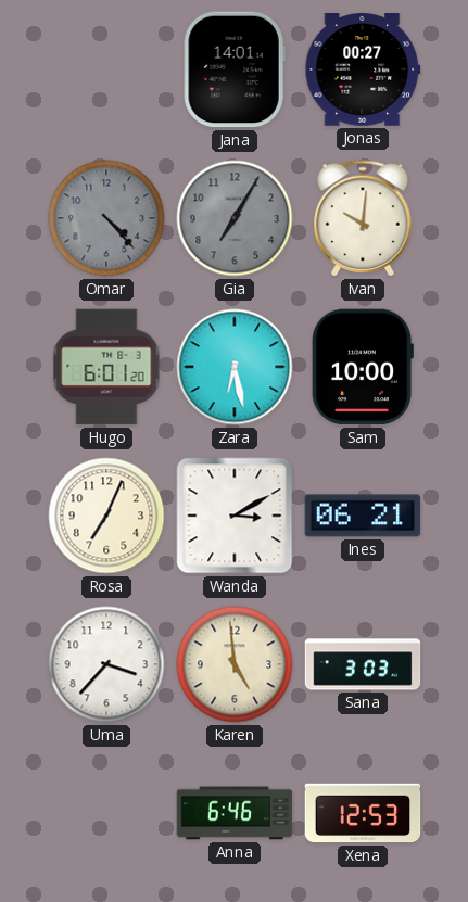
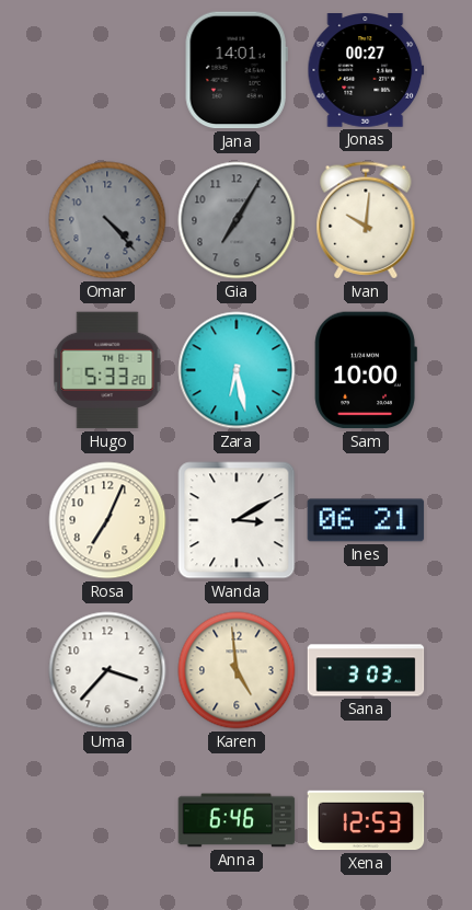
Hugo: 6:01 -> 5:33
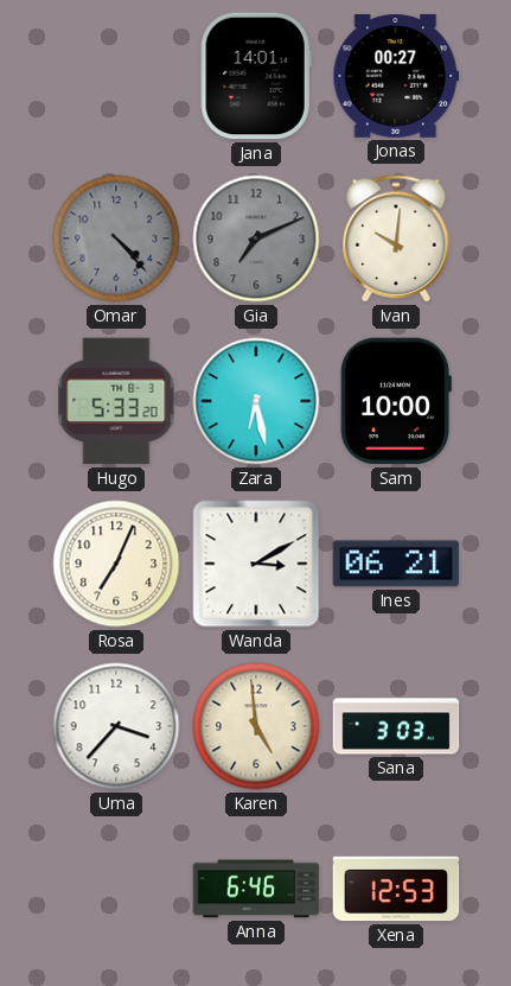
Gia: 7:05 -> 7:11
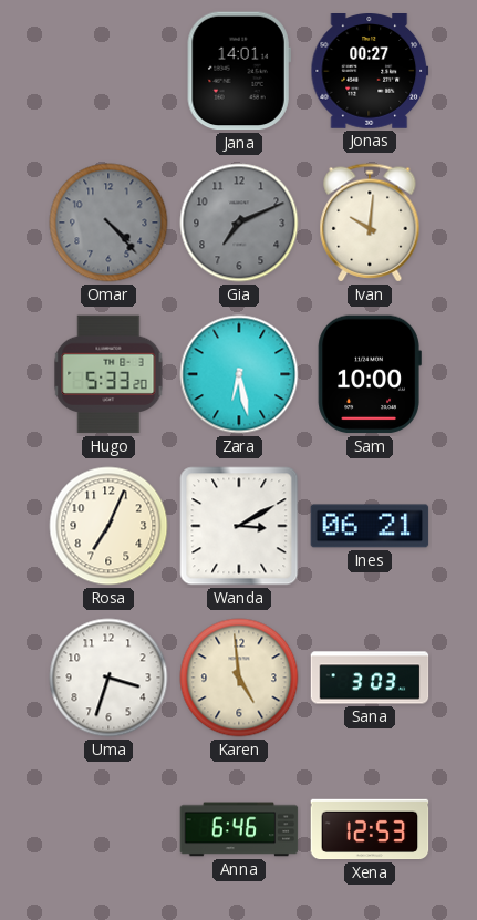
Uma: 3:37 -> 3:33
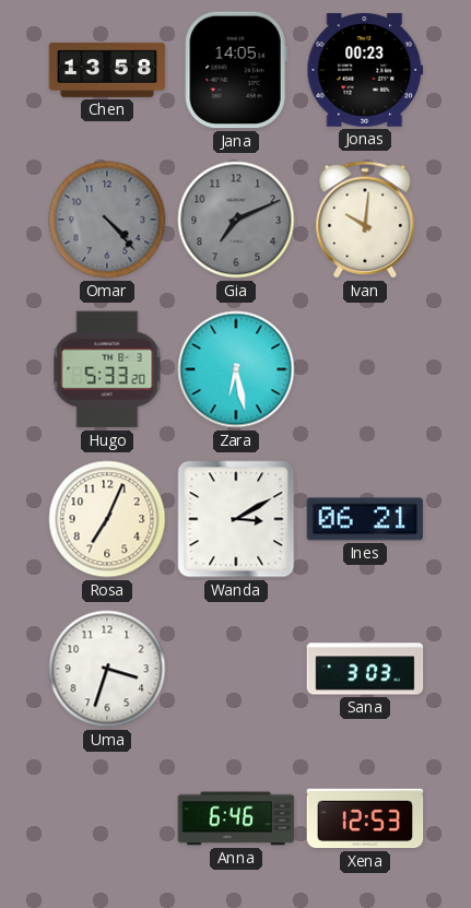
Chen: none -> 13:58
Jana: 14:01 -> 14:05
Jonas: 00:27 -> 00:23
Sam: 10:00 -> none
Karen: 4:59 -> none
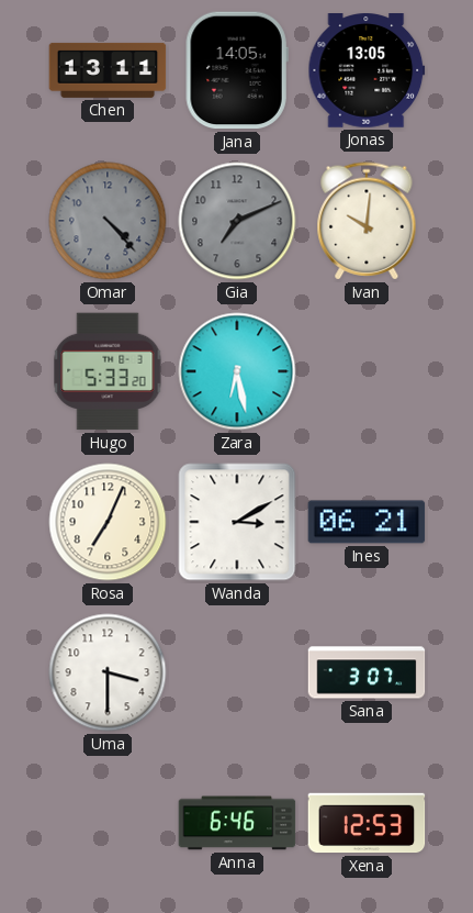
Chen: 13:58 -> 13:11
Jonas: 00:23 -> 13:05
Uma: 3:33 -> 3:30
Sana: 3:03 -> 3:07
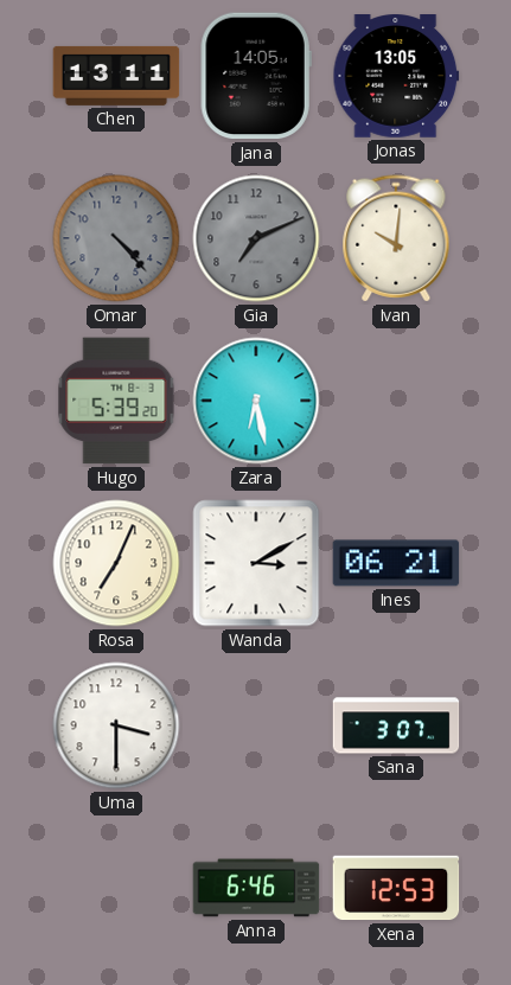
Hugo: 5:33 -> 5:39
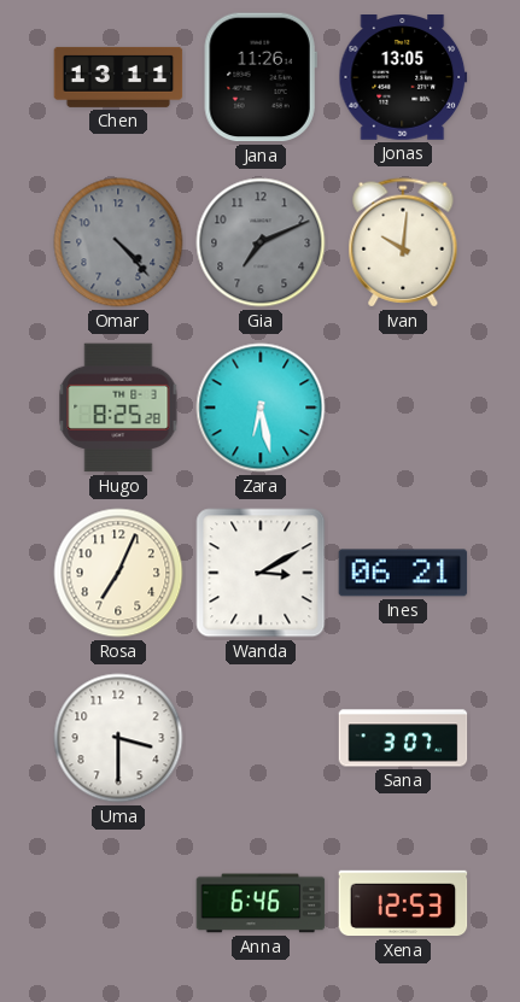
Jana: 14:05 -> 11:26
Hugo: 5:39 -> 8:25
